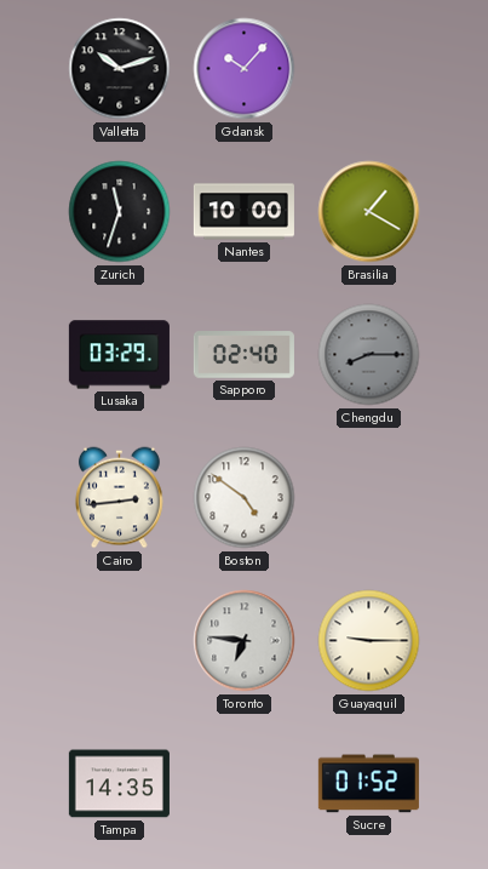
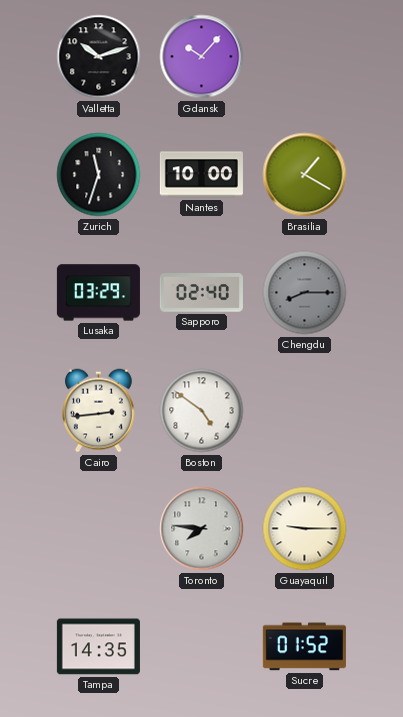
Toronto: 6:46 -> 7:46
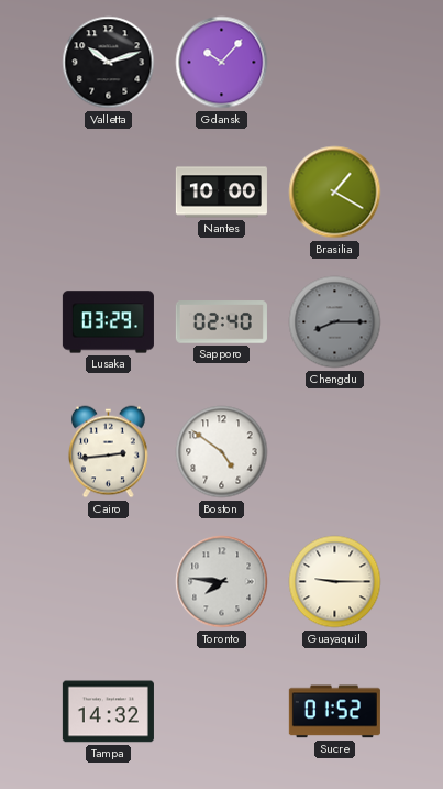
Zurich: 11:33 -> none
Tampa: 14:35 -> 14:32
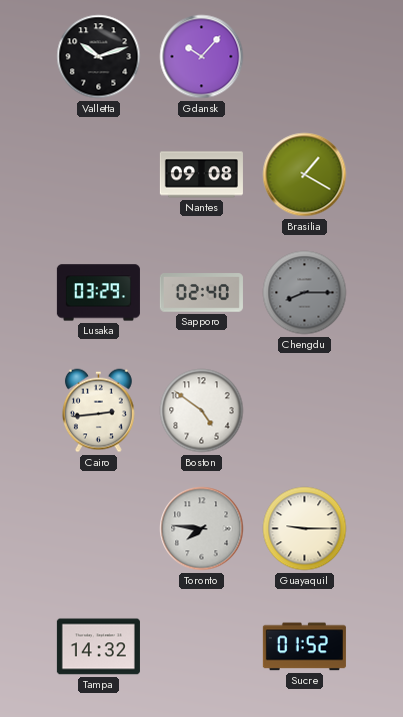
Nantes: 10:00 -> 09:08
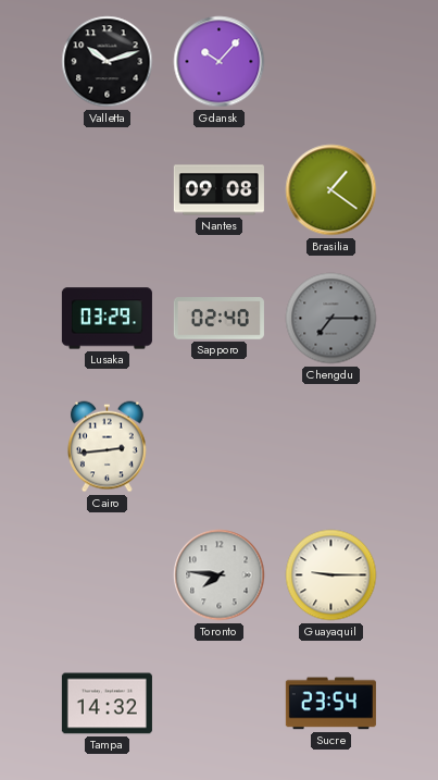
Brasilia: 1:20 -> 1:21
Chengdu: 8:15 -> 7:15
Boston: 4:51 -> none
Sucre: 01:52 -> 23:54
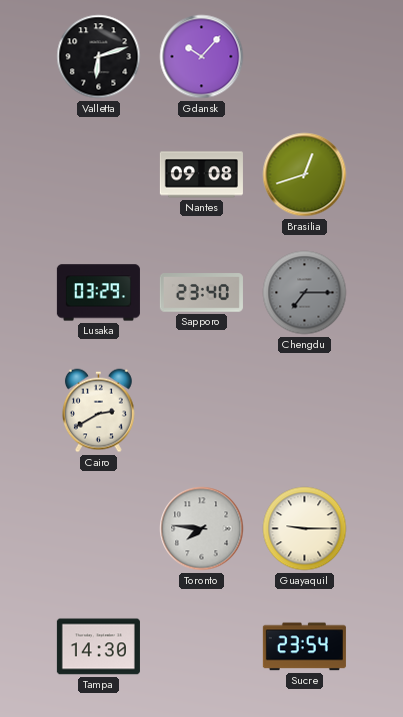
Valletta: 10:12 -> 6:12
Brasilia: 1:21 -> 12:42
Sapporo: 02:40 -> 23:40
Cairo: 2:44 -> 2:40
Tampa: 14:32 -> 14:30
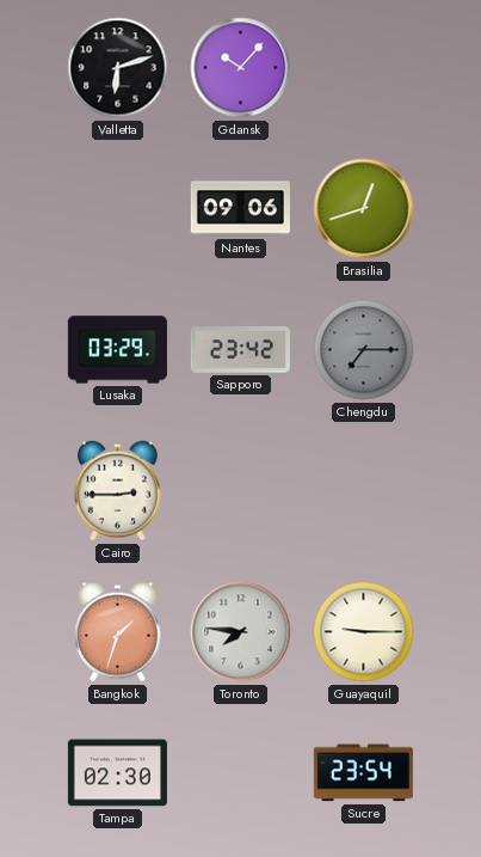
Nantes: 09:08 -> 09:06
Sapporo: 23:40 -> 23:42
Cairo: 2:40 -> 2:45
Bangkok: none -> 1:33
Tampa: 14:30 -> 02:30
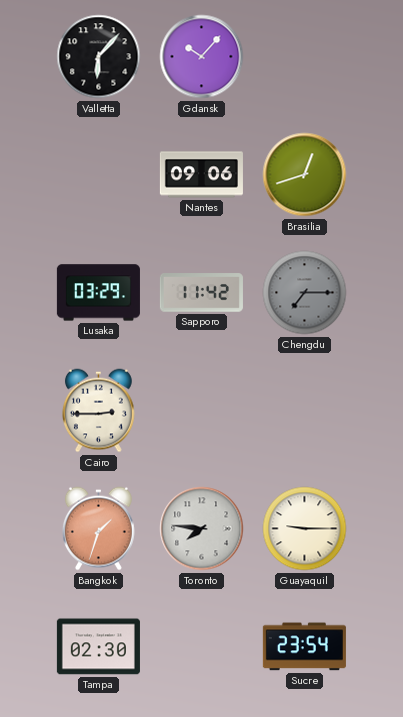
Valletta: 6:12 -> 6:07
Sapporo: 23:42 -> 11:42
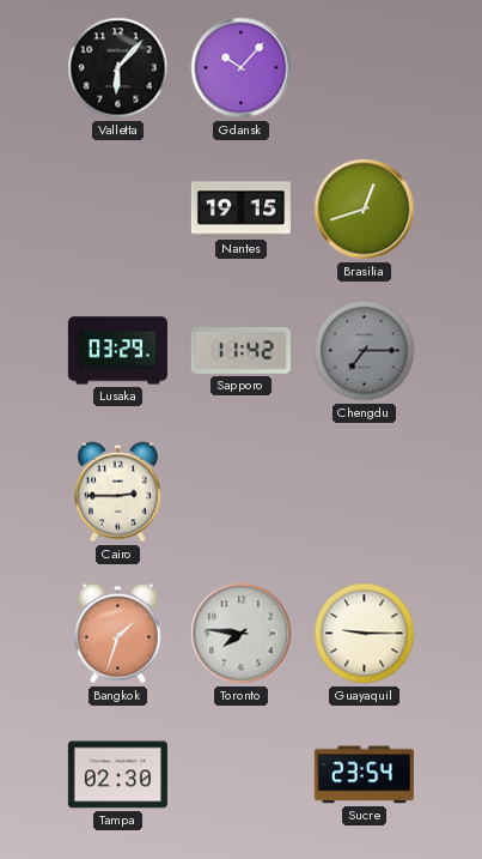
Nantes: 09:06 -> 19:15
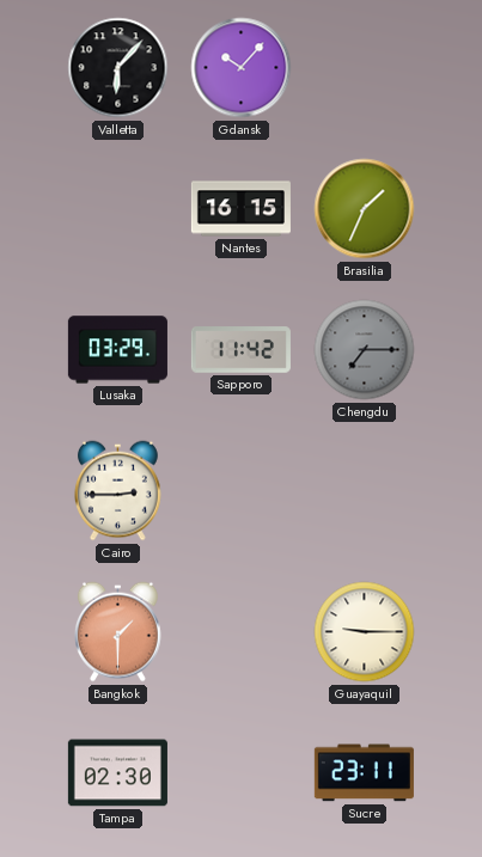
Nantes: 19:15 -> 16:15
Brasilia: 12:42 -> 1:34
Bangkok: 1:33 -> 1:30
Toronto: 7:46 -> none
Sucre: 23:54 -> 23:11
